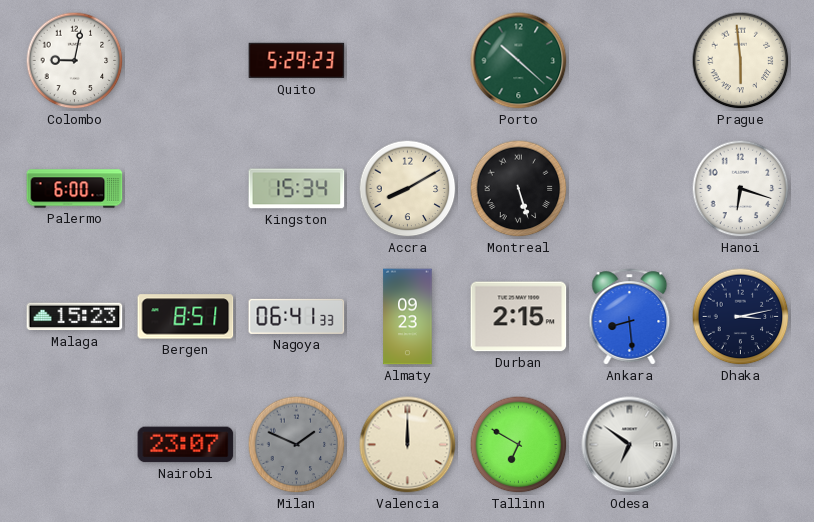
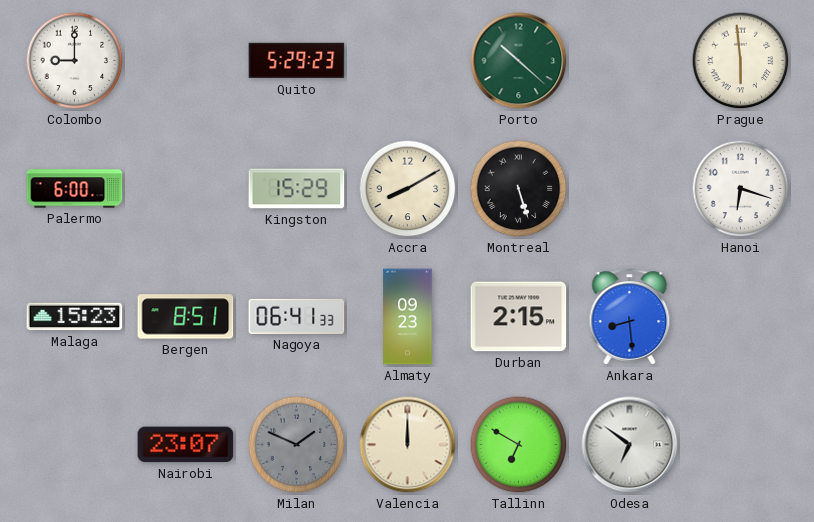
Colombo: 9:02 -> 9:00
Kingston: 15:34 -> 15:29
Dhaka: 3:13 -> none
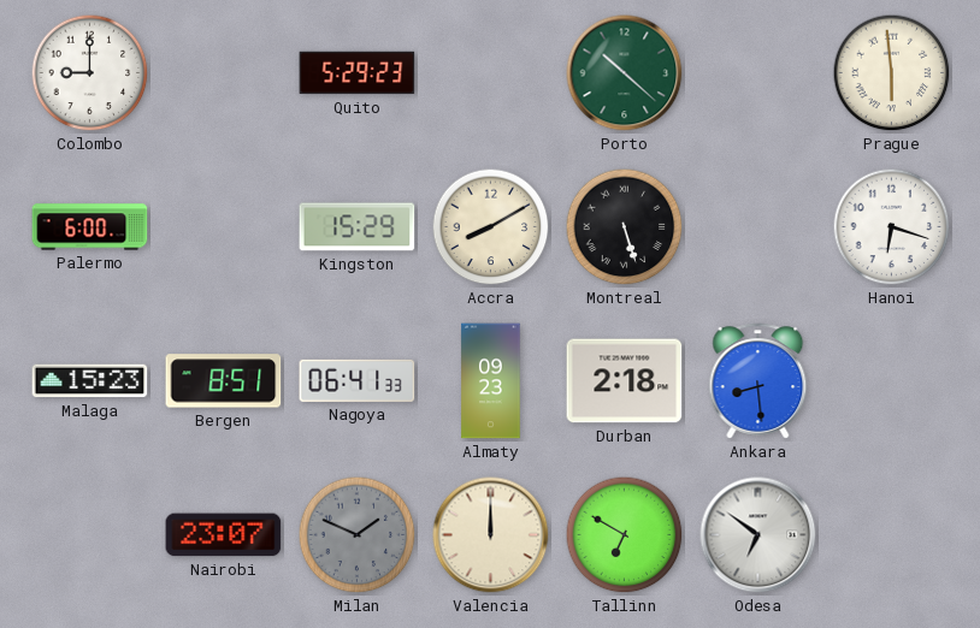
Durban: 2:15 -> 2:18
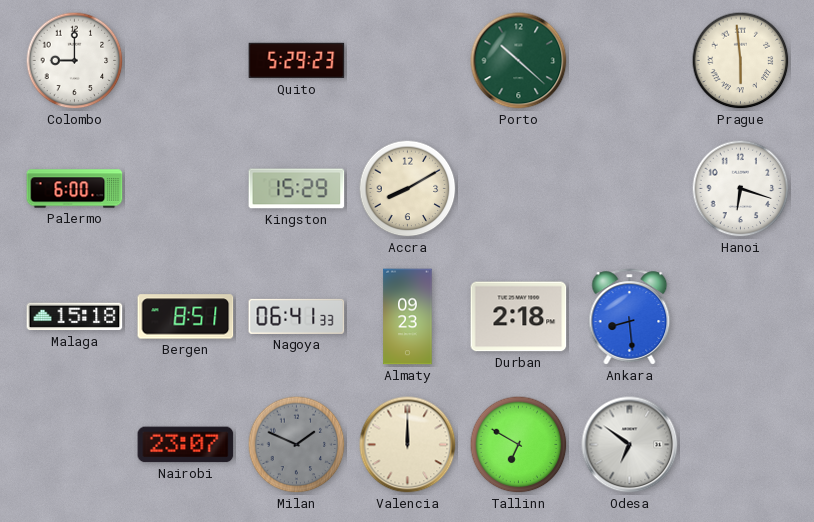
Montreal: 5:27 -> none
Malaga: 15:23 -> 15:18
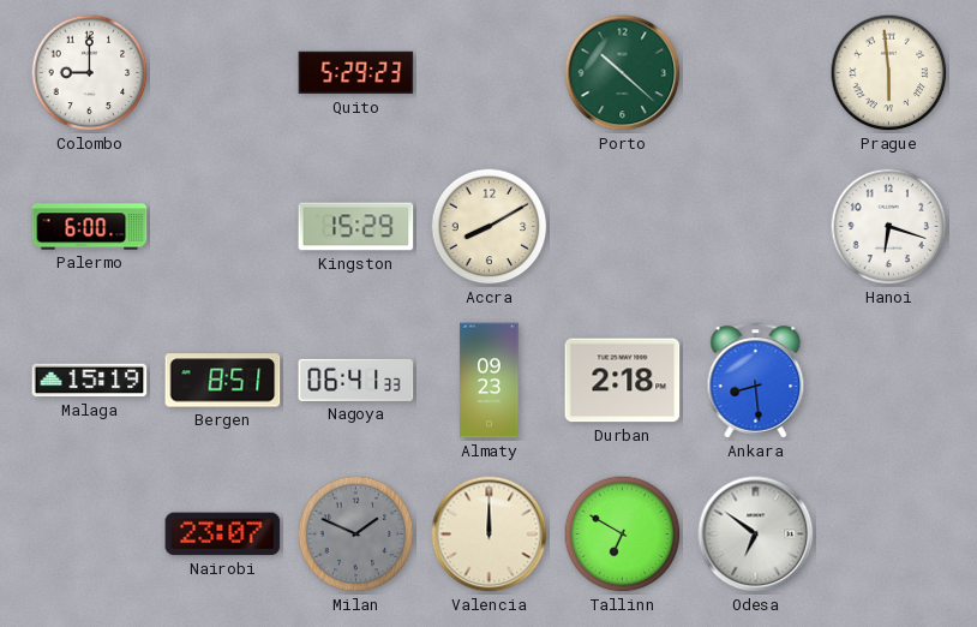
Malaga: 15:18 -> 15:19
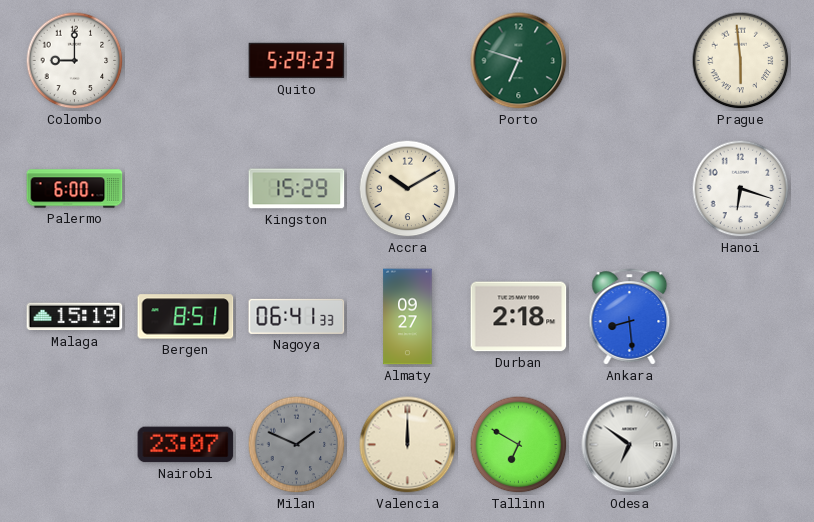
Porto: 10:22 -> 6:48
Accra: 8:10 -> 10:10
Almaty: 09:23 -> 09:27
